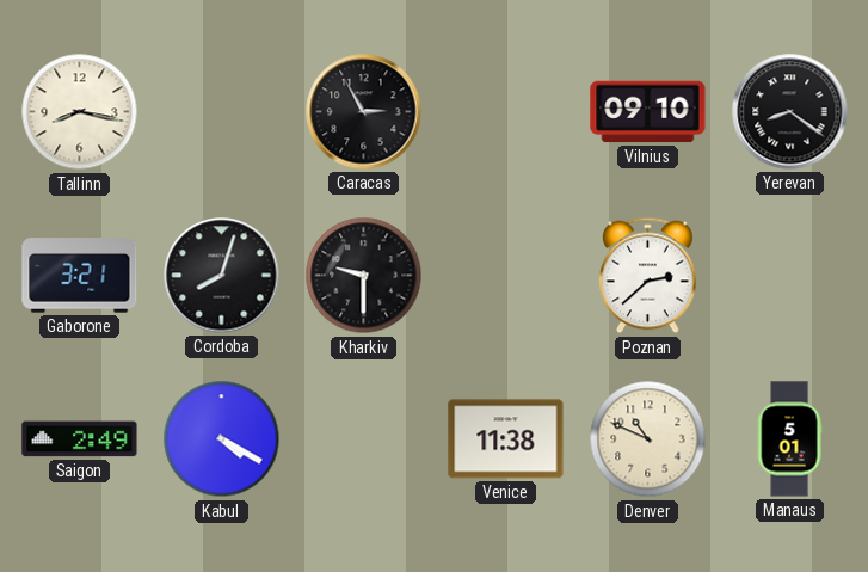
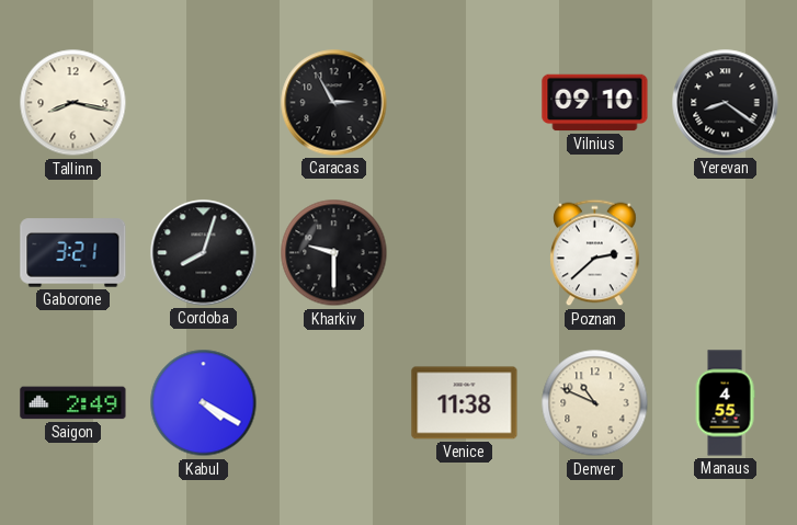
Manaus: 5:01 -> 4:55
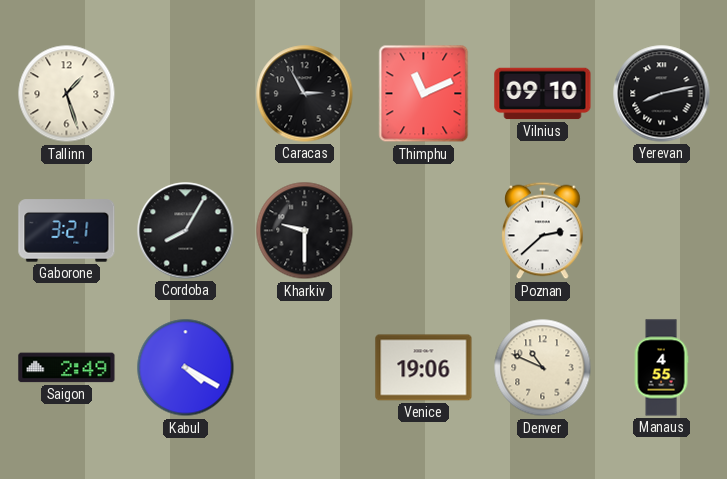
Tallinn: 8:17 -> 1:27
Thimphu: none -> 11:11
Yerevan: 8:21 -> 8:13
Cordoba: 8:03 -> 8:05
Venice: 11:38 -> 19:06
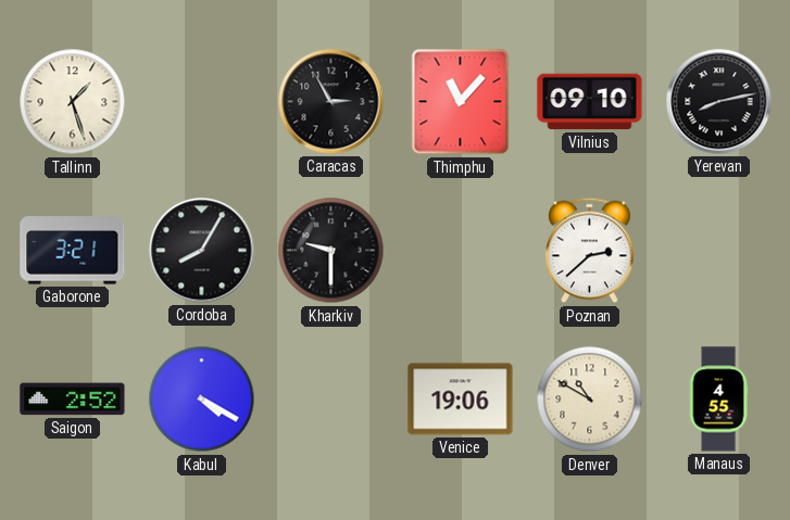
Thimphu: 11:11 -> 11:07
Saigon: 2:49 -> 2:52
Denver: 10:49 -> 10:50
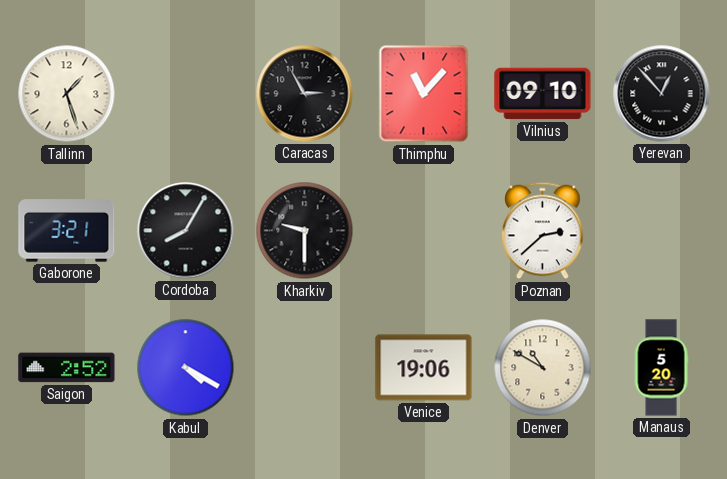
Yerevan: 8:13 -> 12:53
Manaus: 4:55 -> 5:20
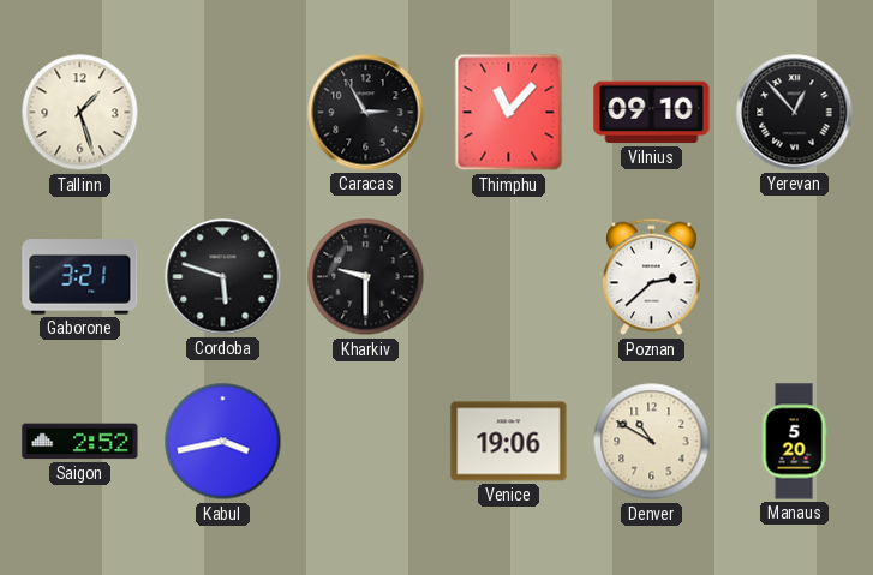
Cordoba: 8:05 -> 5:48
Kabul: 4:20 -> 3:43
